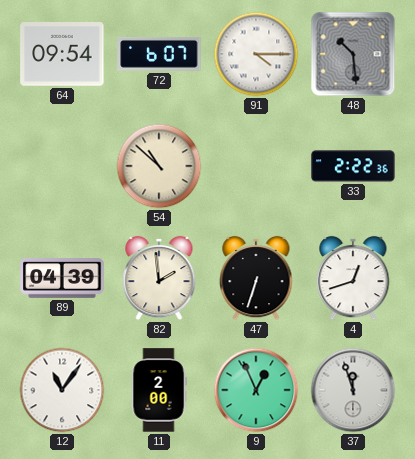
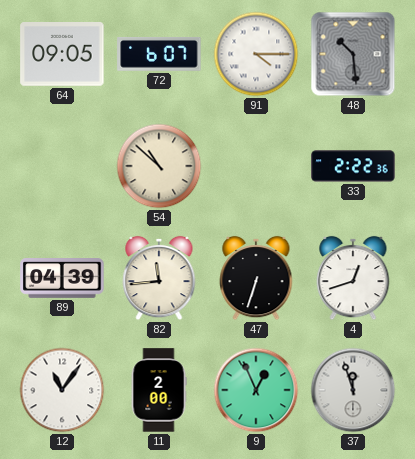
64: 09:54 -> 09:05
82: 1:59 -> 11:44
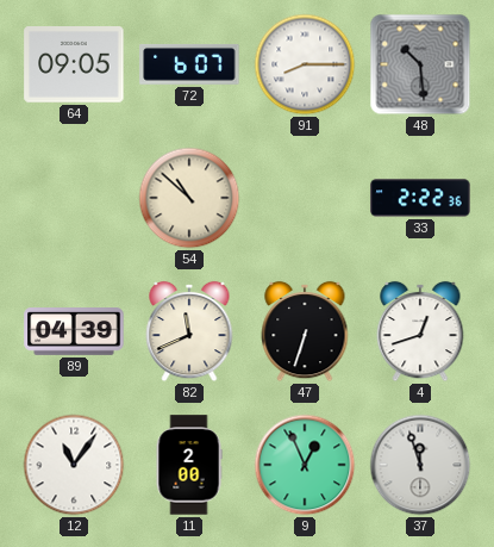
91: 4:15 -> 8:15
82: 11:44 -> 11:41
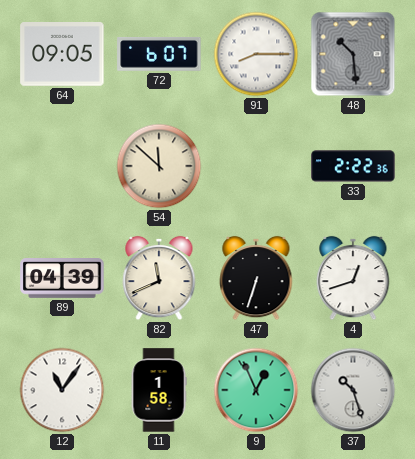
54: 10:52 -> 11:52
11: 2:00 -> 1:58
37: 11:57 -> 10:27
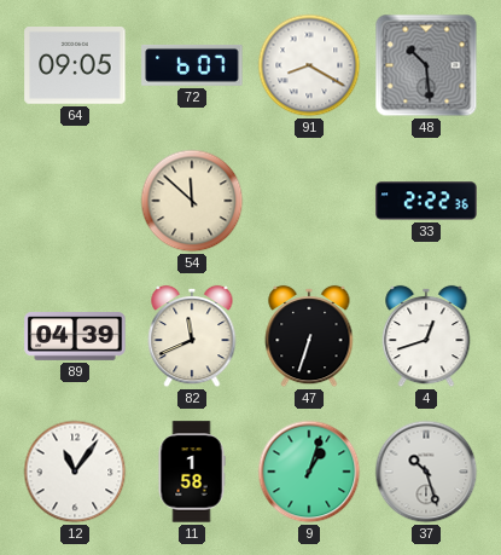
91: 8:15 -> 8:20
9: 12:56 -> 1:03
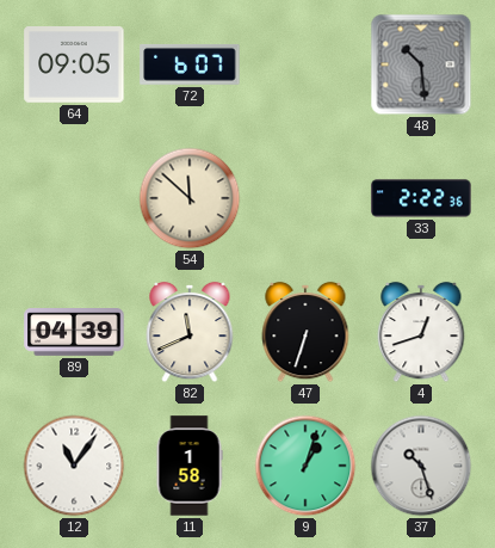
91: 8:20 -> none
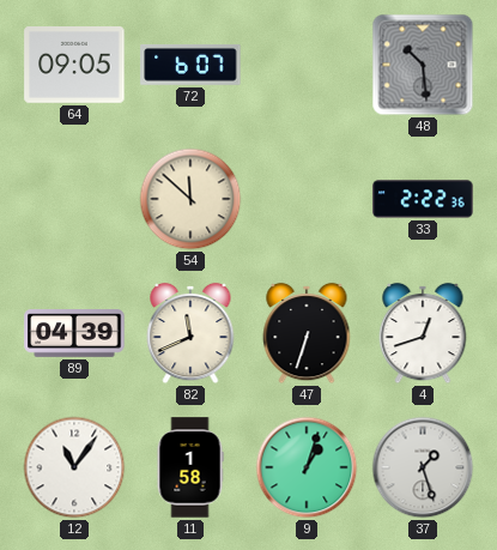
37: 10:27 -> 1:27
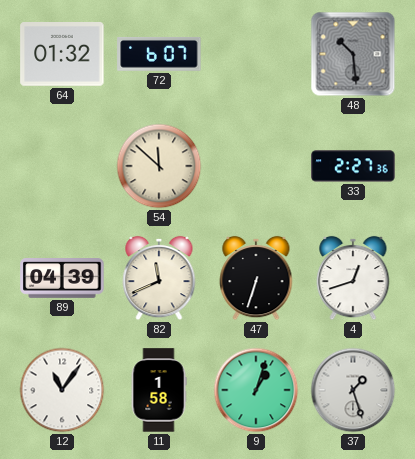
64: 09:05 -> 01:32
33: 2:22 -> 2:27
